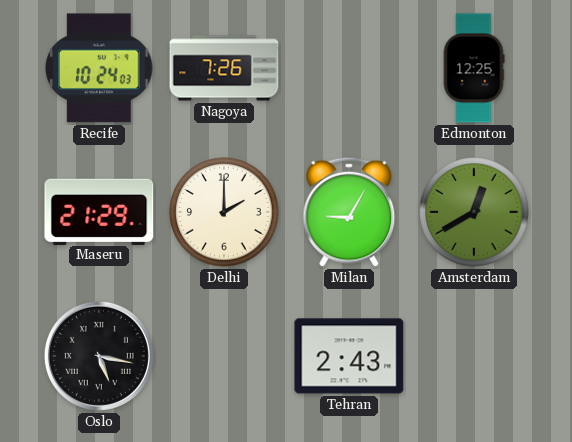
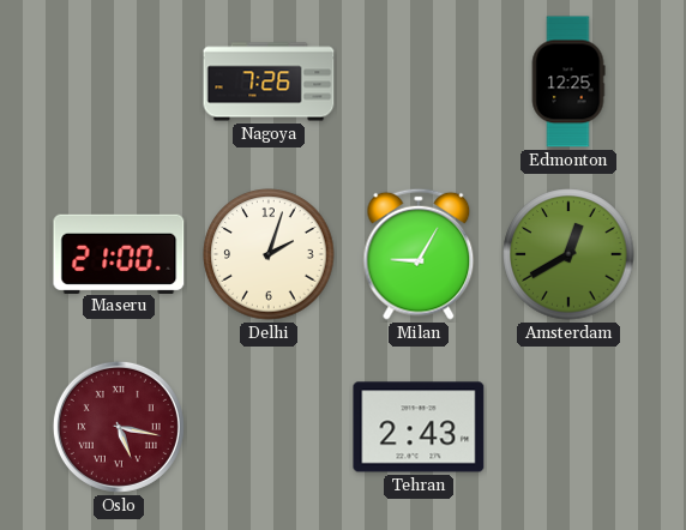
Recife: 10:24 -> none
Maseru: 21:29 -> 21:00
Delhi: 2:00 -> 2:03
Oslo dial: black -> burgundy
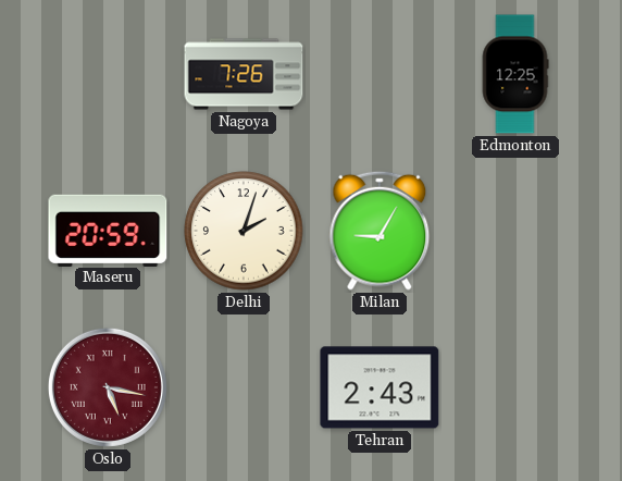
Maseru: 21:00 -> 20:59
Amsterdam: 12:40 -> none
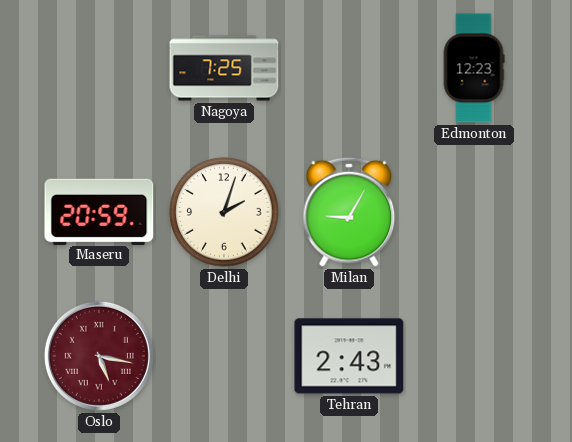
Nagoya: 7:26 -> 7:25
Edmonton: 12:25 -> 12:23
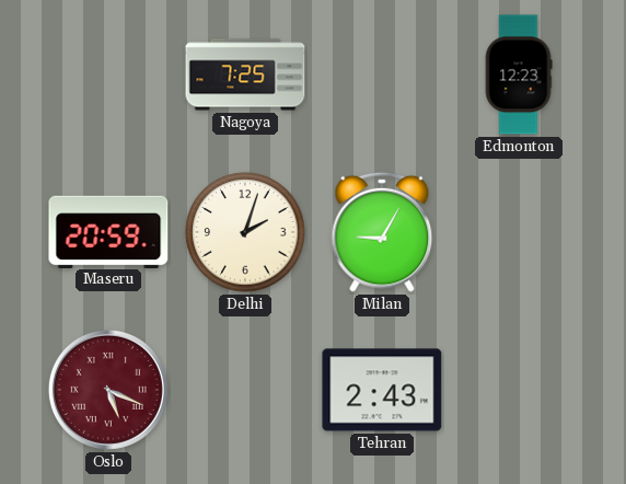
Oslo: 5:17 -> 5:19
